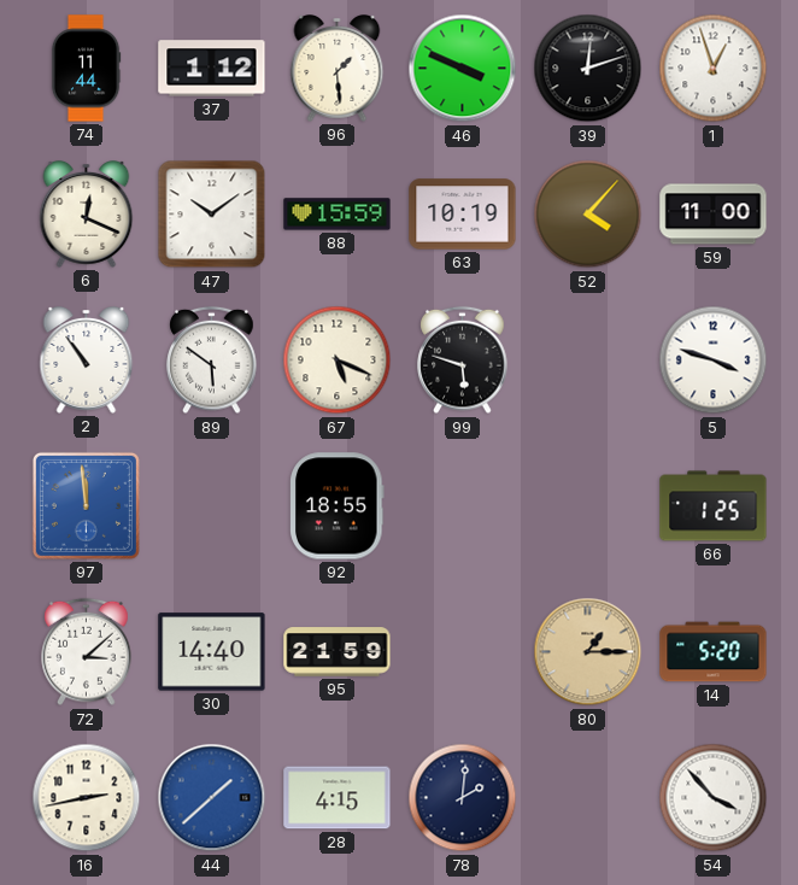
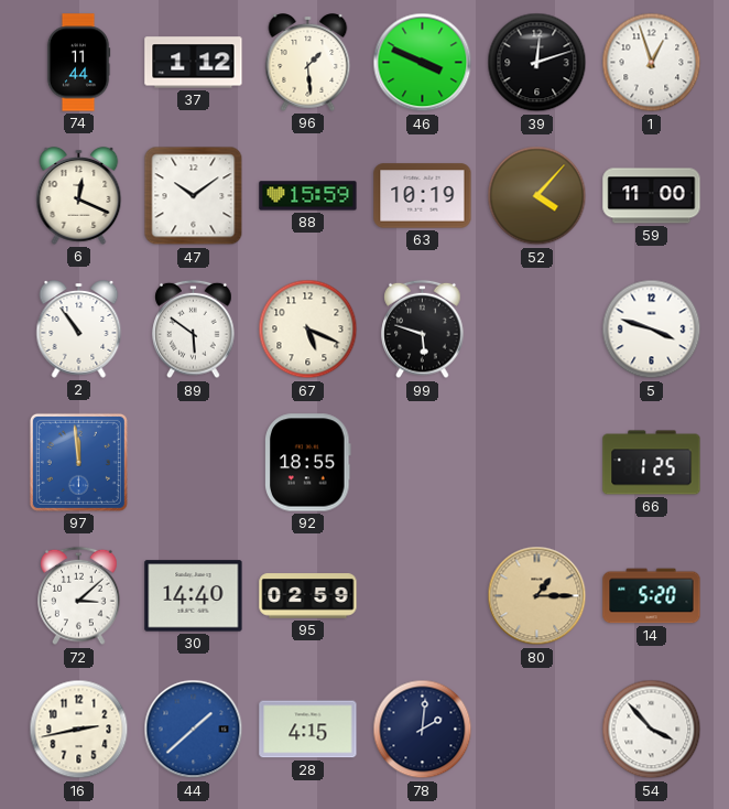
95: 21:59 -> 02:59
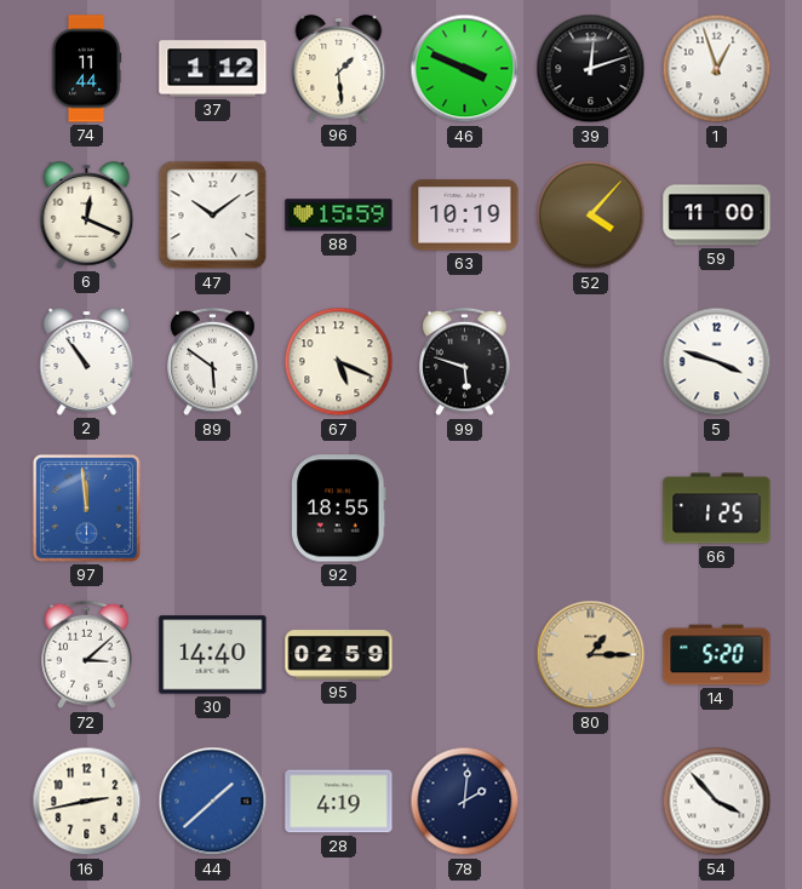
28: 4:15 -> 4:19
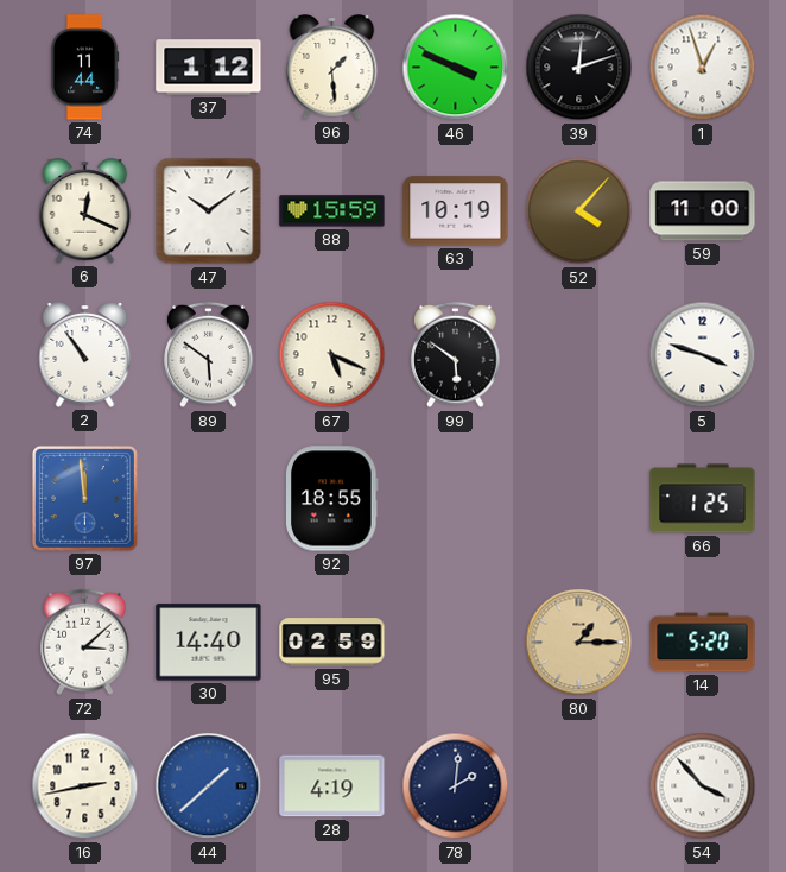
99: 5:48 -> 5:51
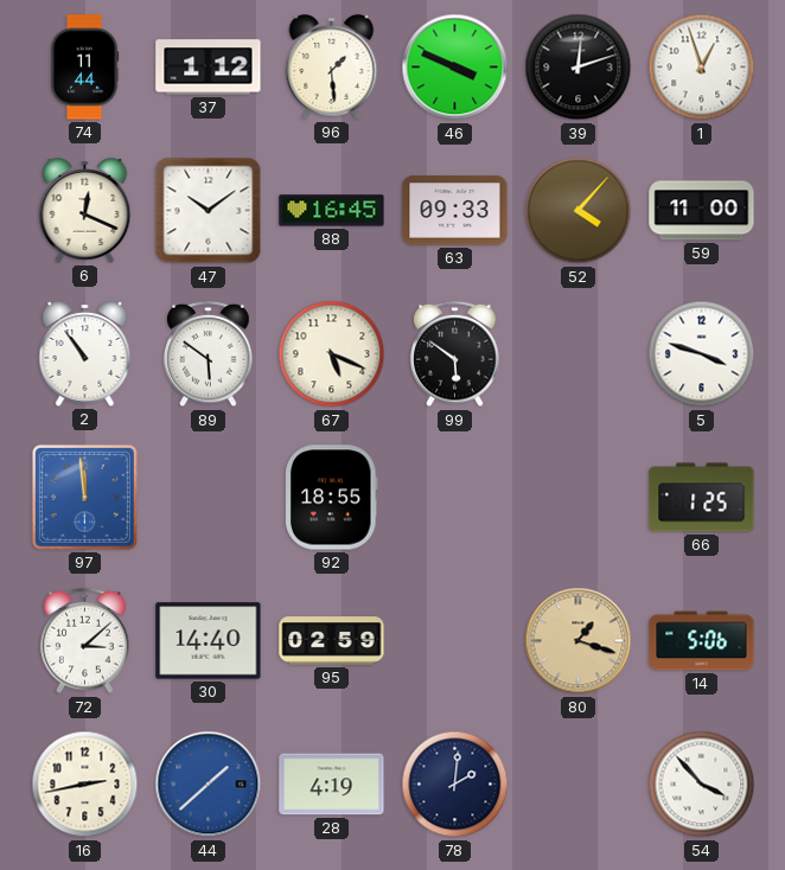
88: 15:59 -> 16:45
63: 10:19 -> 09:33
80: 1:15 -> 1:18
14: 5:20 -> 5:06
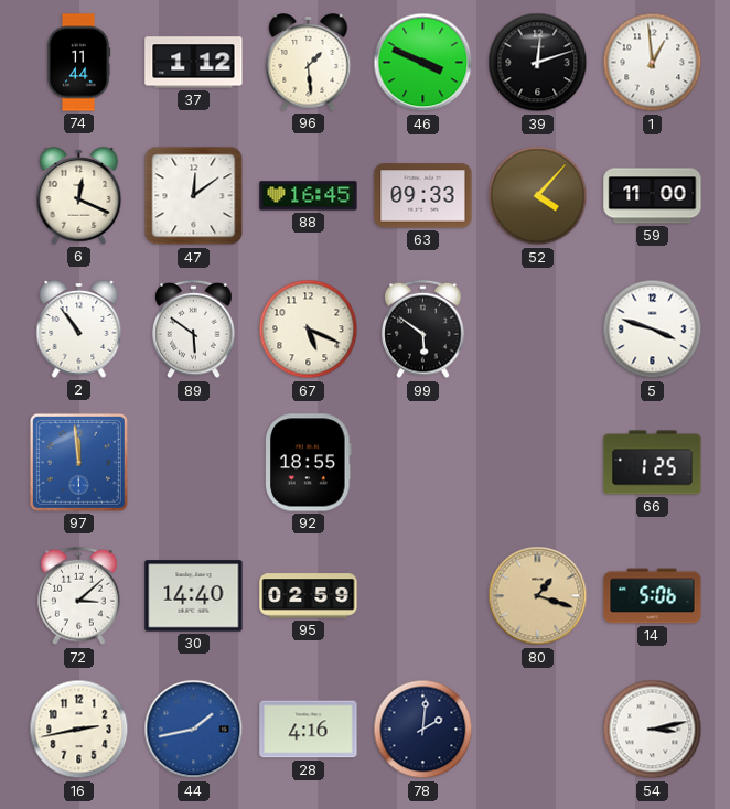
1: 12:57 -> 12:59
47: 10:09 -> 12:09
44: 1:38 -> 1:43
28: 4:19 -> 4:16
54: 3:53 -> 3:13
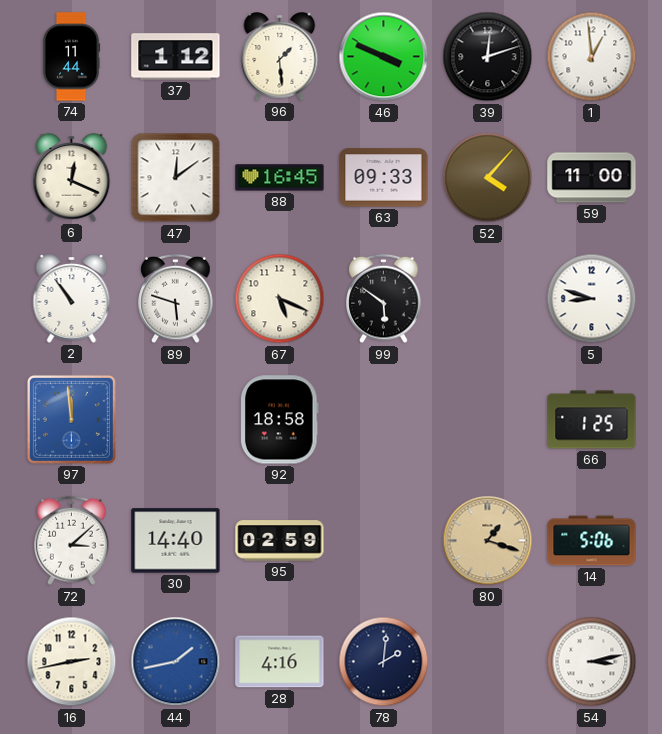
89: 5:51 -> 5:48
5: 3:48 -> 8:48
92: 18:55 -> 18:58
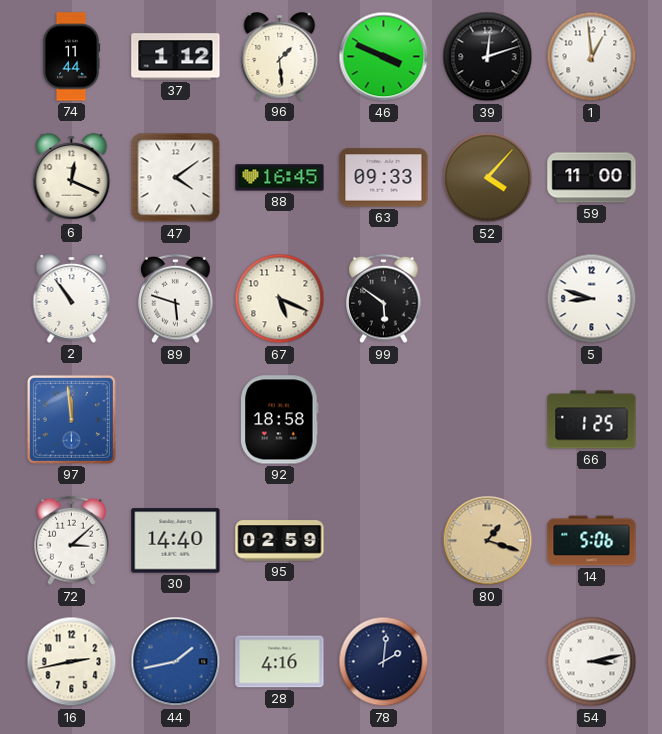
47: 12:09 -> 4:09
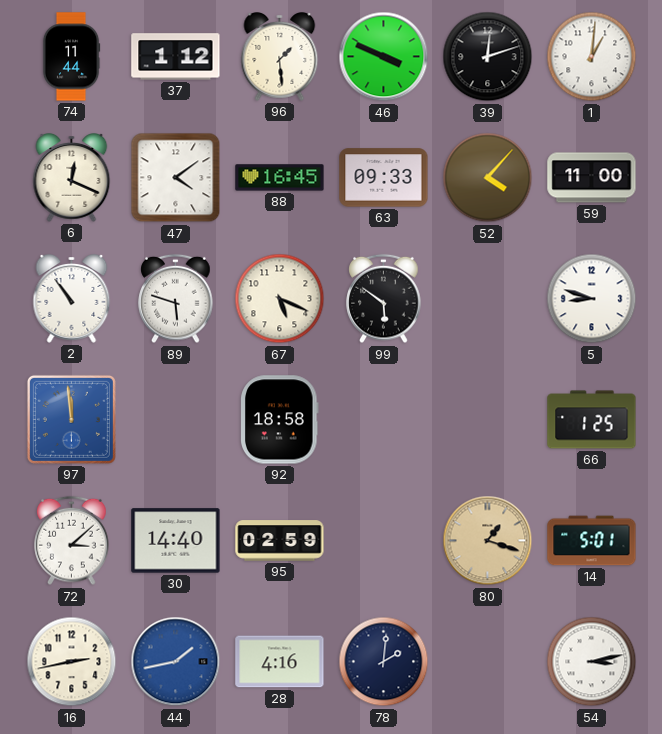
1: 12:59 -> 1:01
14: 5:06 -> 5:01
